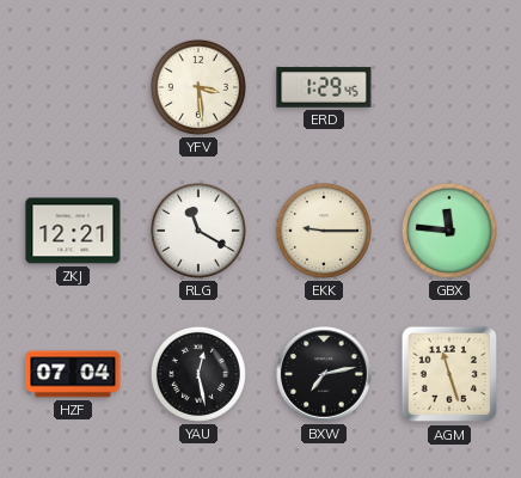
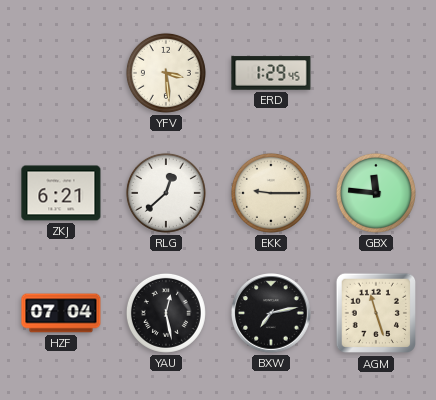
ZKJ: 12:21 -> 6:21
RLG: 11:20 -> 12:38
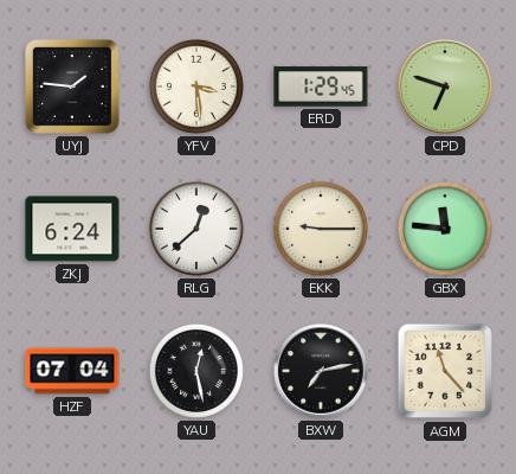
UYJ: none -> 1:46
CPD: none -> 6:48
ZKJ: 6:21 -> 6:24
AGM: 11:27 -> 11:23
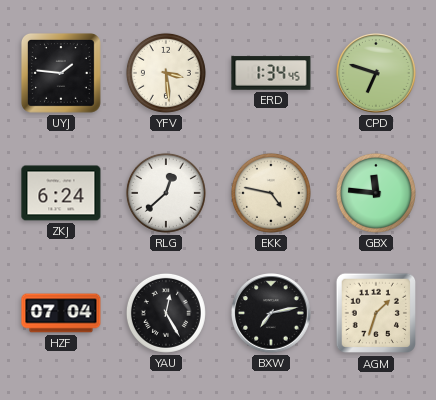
ERD: 1:29 -> 1:34
EKK: 9:15 -> 4:47
YAU: 12:28 -> 12:25
AGM: 11:23 -> 1:33
